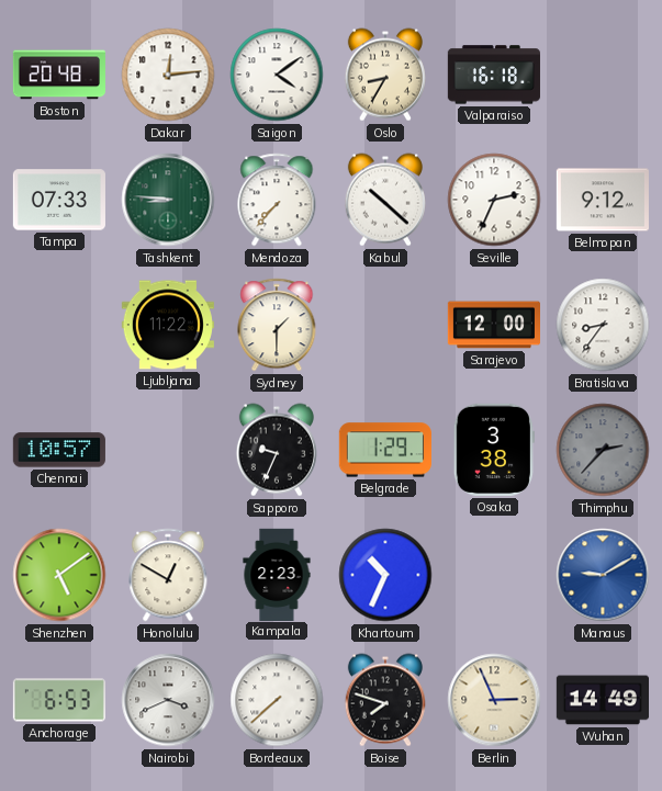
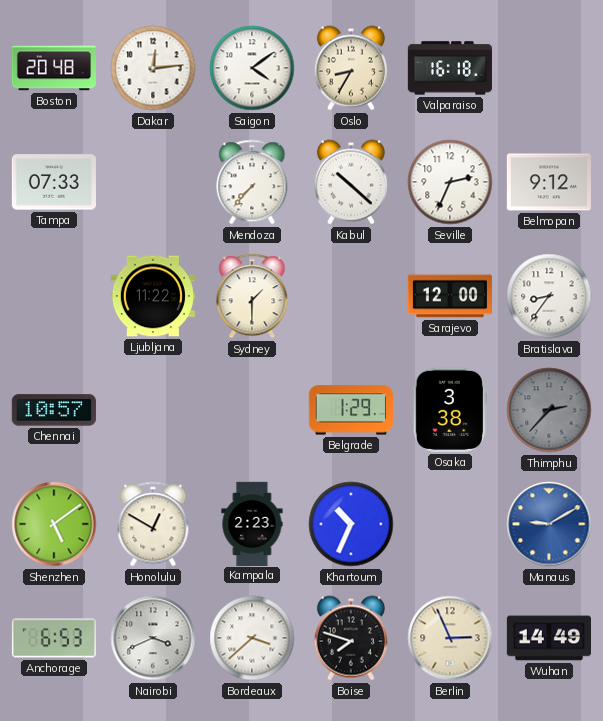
Tashkent: 8:46 -> none
Sapporo: 9:34 -> none
Bordeaux: 7:38 -> 3:38
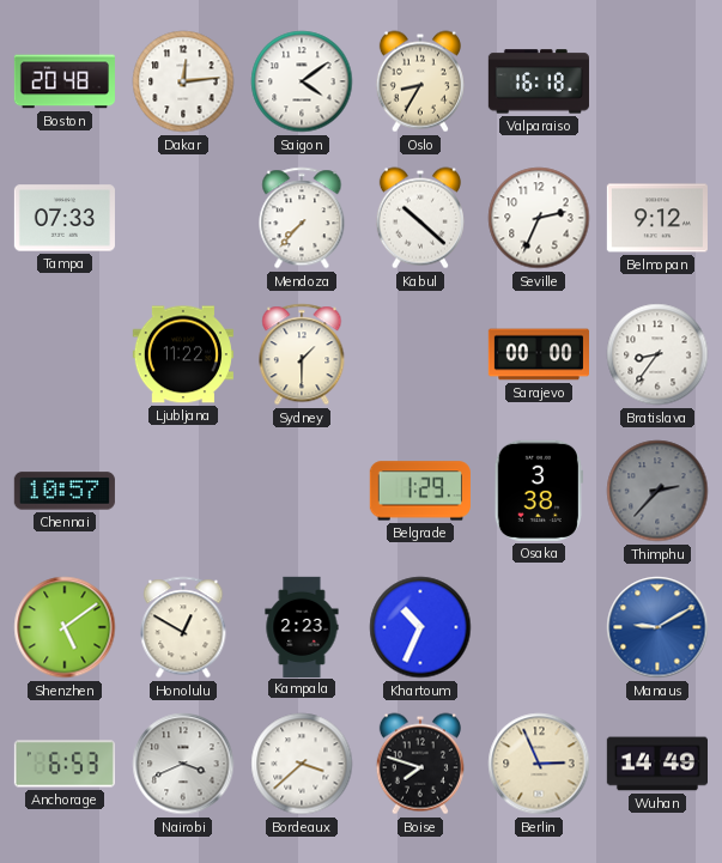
Sarajevo: 12:00 -> 00:00
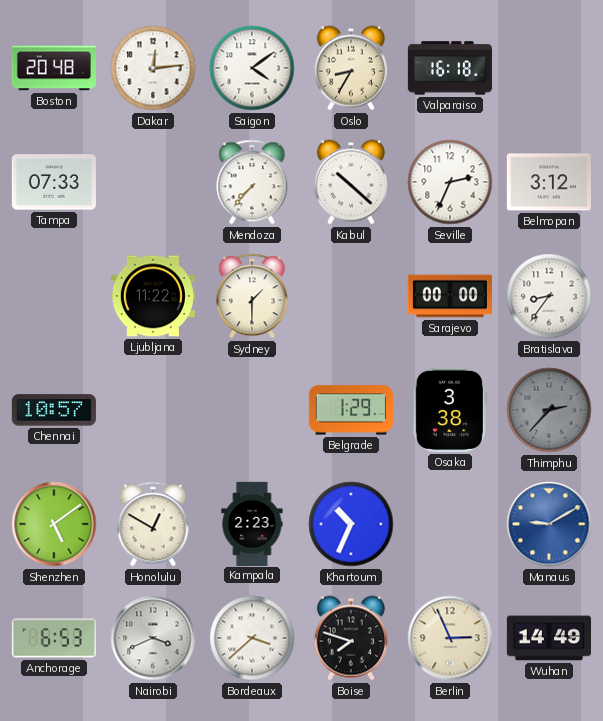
Belmopan: 9:12 -> 3:12
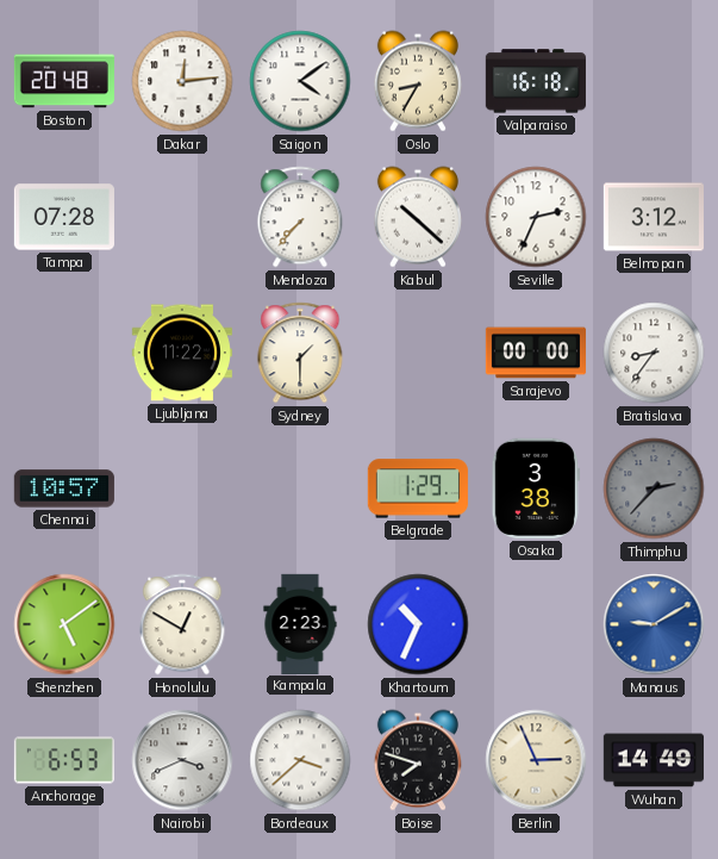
Tampa: 07:33 -> 07:28
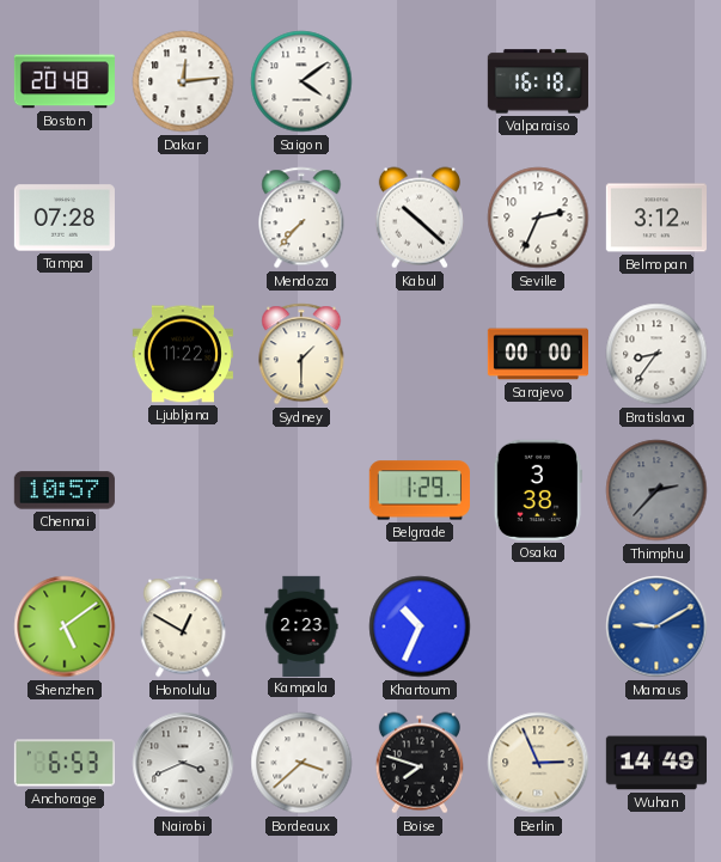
Oslo: 8:35 -> none
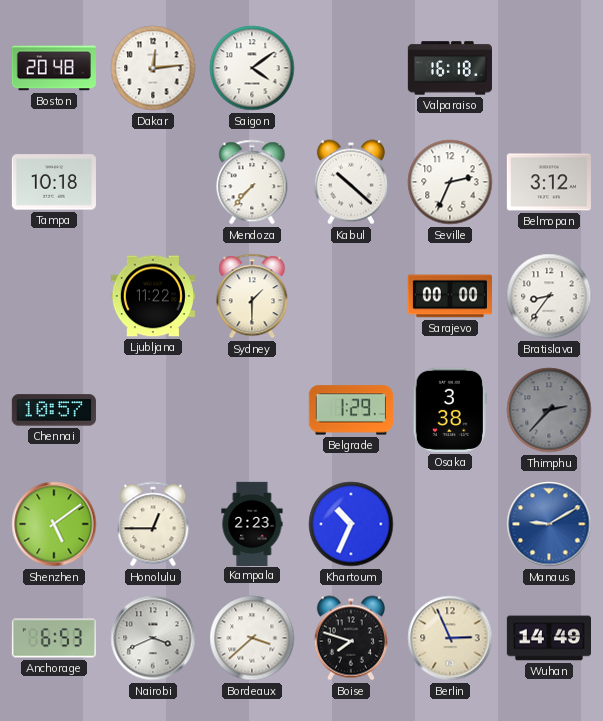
Tampa: 07:28 -> 10:18
Honolulu: 12:50 -> 12:45
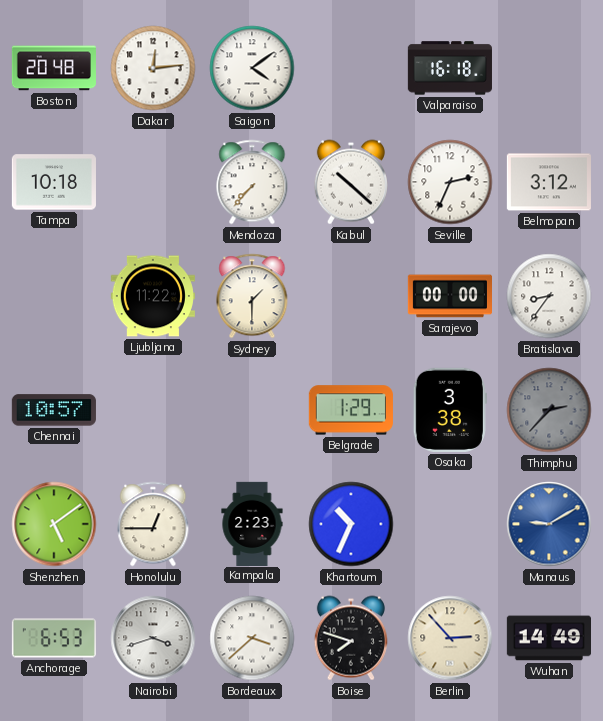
Nairobi: 3:41 -> 3:42
Berlin: 2:56 -> 2:53
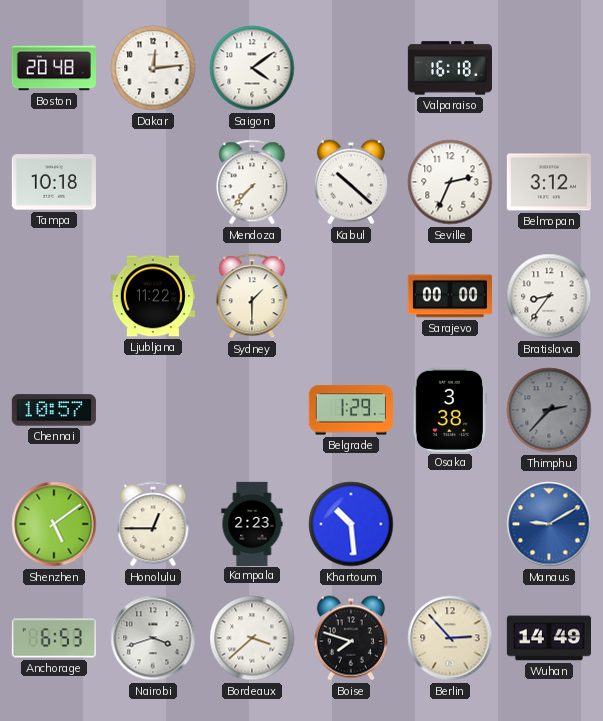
Khartoum: 10:34 -> 10:29
